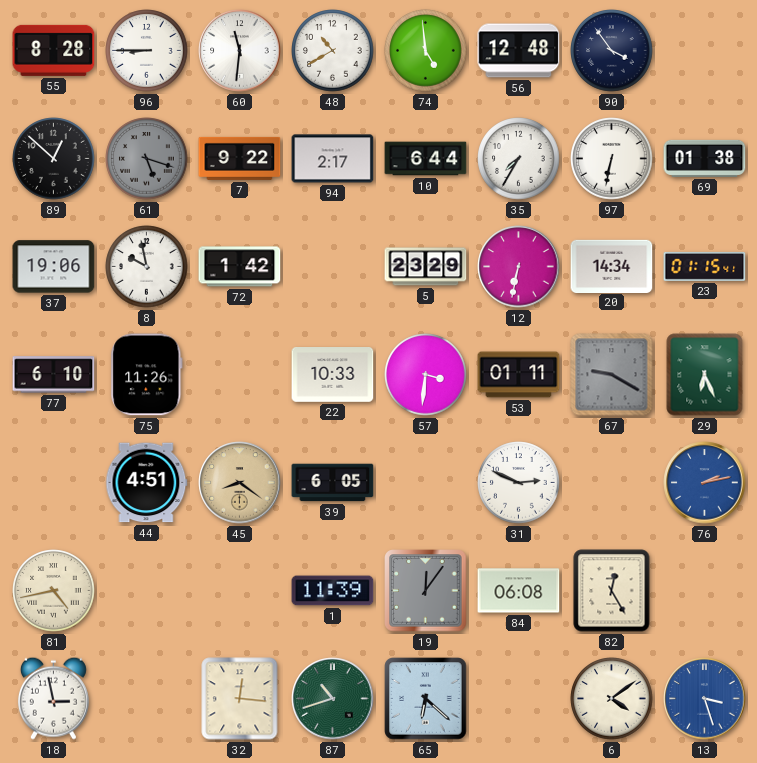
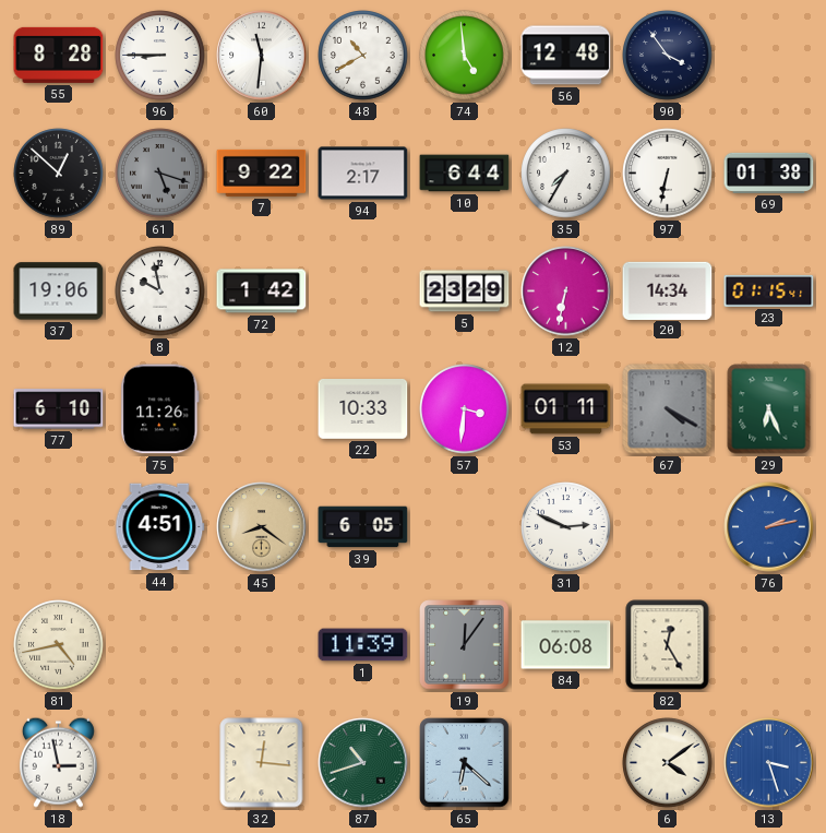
67: 9:20 -> 4:20
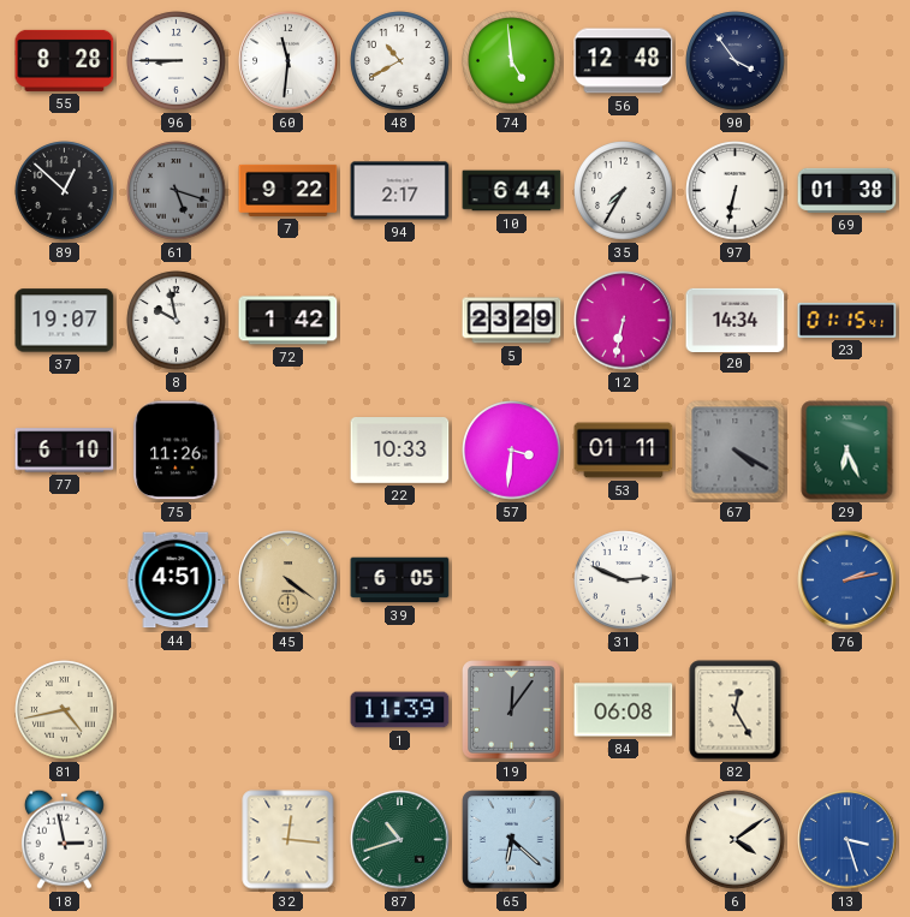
37: 19:06 -> 19:07
45: 8:21 -> 4:21
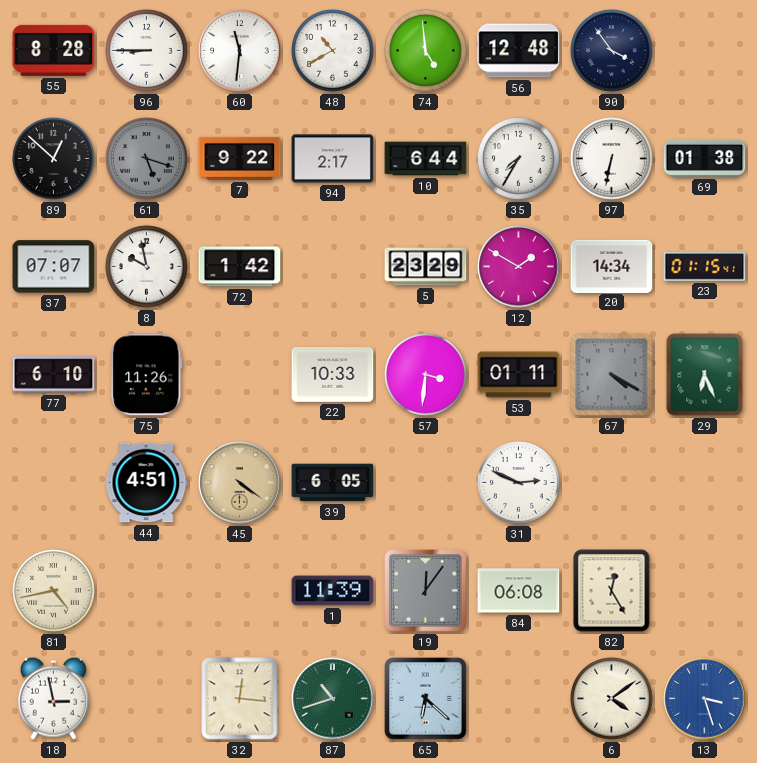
37: 19:07 -> 07:07
12: 6:32 -> 1:50
76: 2:13 -> none
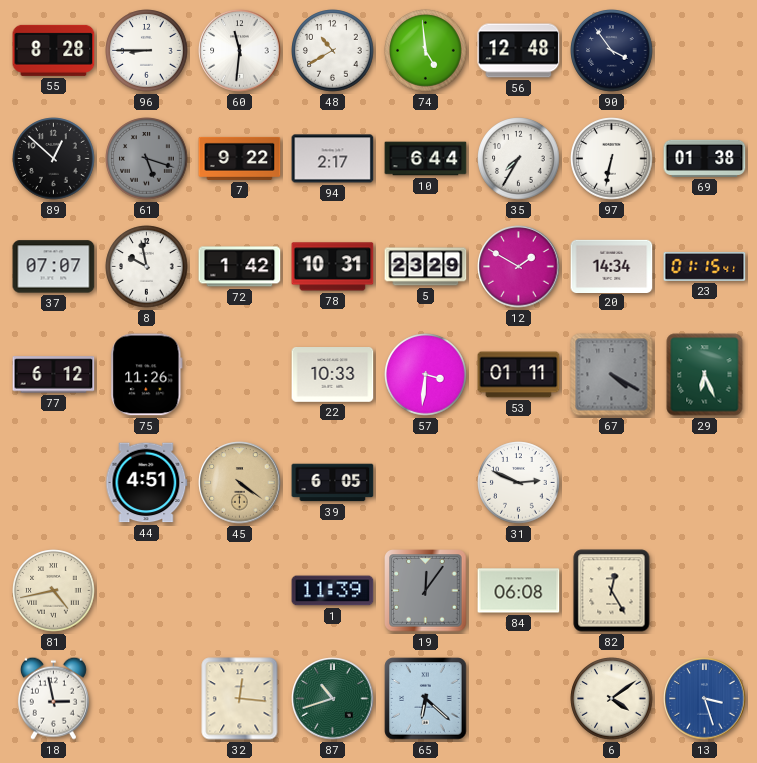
78: none -> 10:31
77: 6:10 -> 6:12
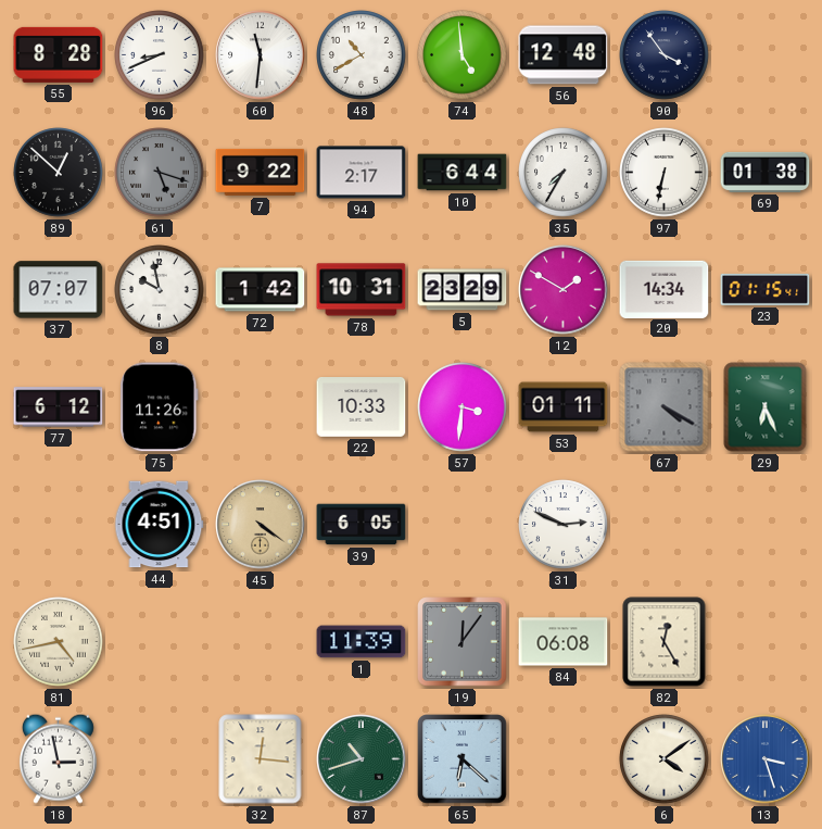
96: 8:45 -> 8:41
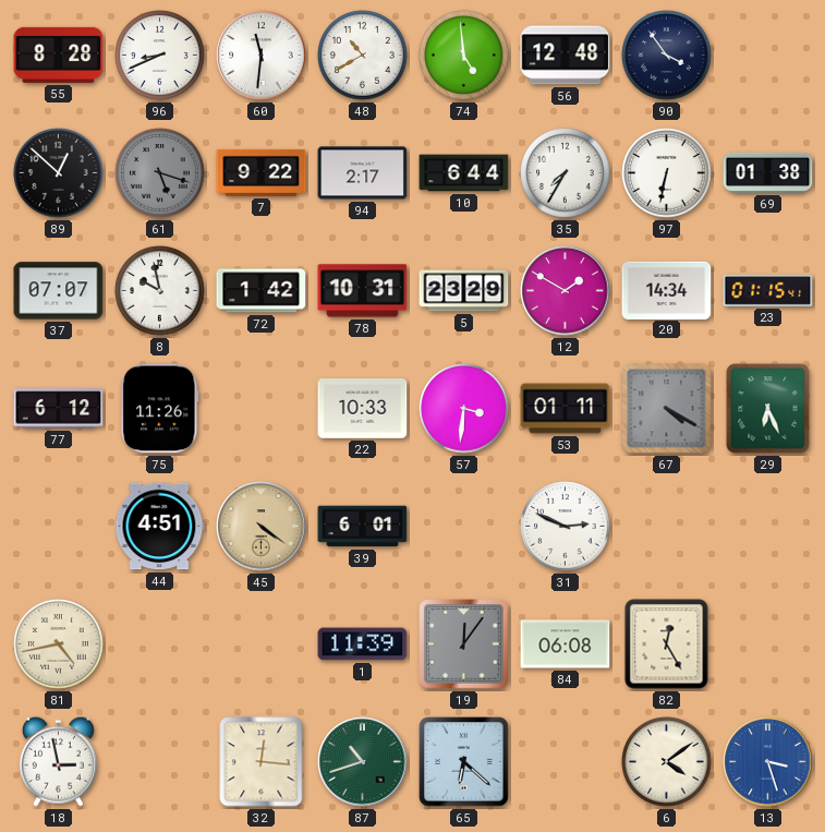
39: 6:05 -> 6:01
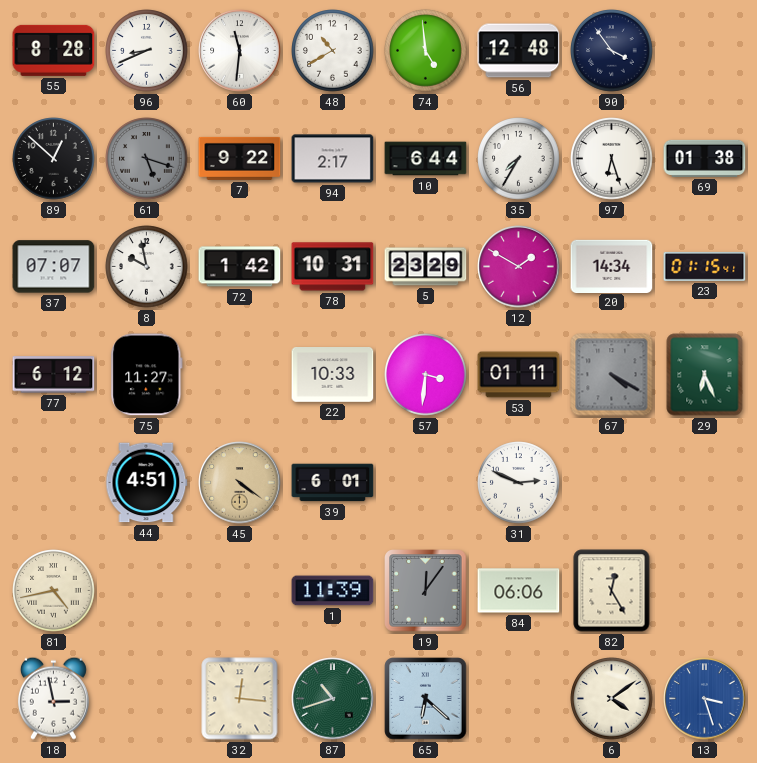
97: 6:32 -> 6:27
75: 11:26 -> 11:27
84: 06:08 -> 06:06
